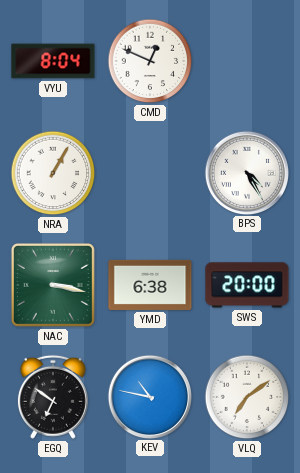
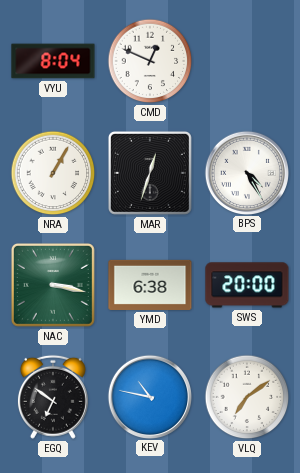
MAR: none -> 12:33
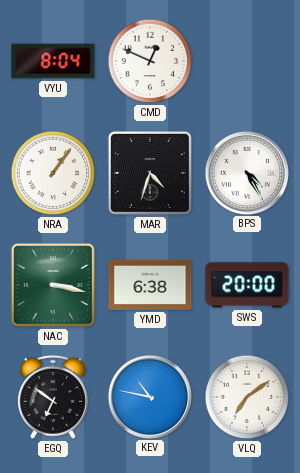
NRA: 1:05 -> 1:06
MAR: 12:33 -> 4:33
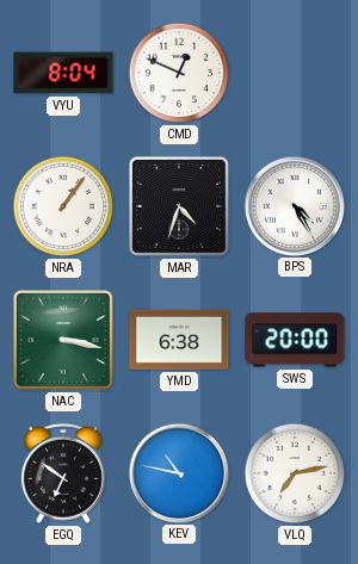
VLQ: 7:09 -> 7:13
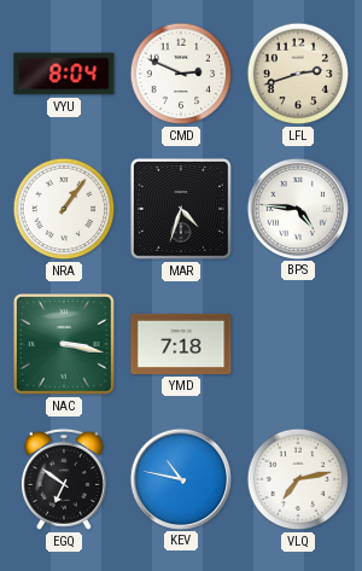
CMD: 12:49 -> 2:49
LFL: none -> 2:42
BPS: 4:25 -> 4:46
YMD: 6:38 -> 7:18
SWS: 20:00 -> none
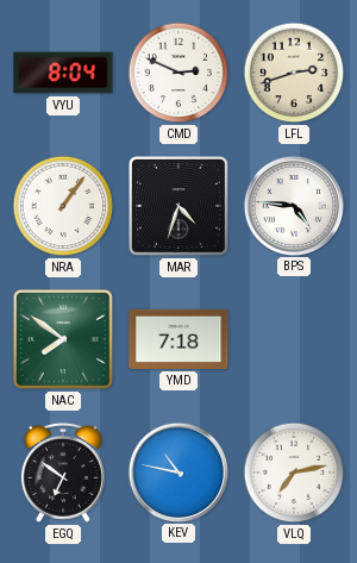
NAC: 3:17 -> 7:51
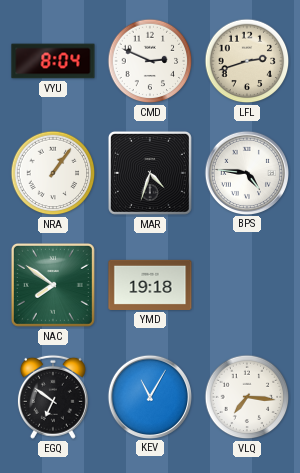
YMD: 7:18 -> 19:18
KEV: 10:47 -> 11:05
VLQ: 7:13 -> 7:16
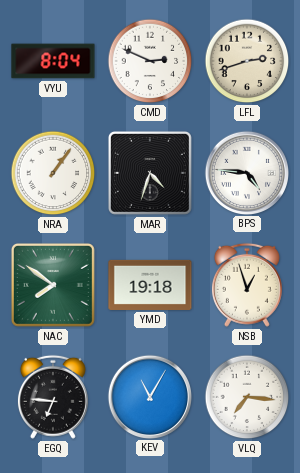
NSB: none -> 12:57
EGQ: 6:51 -> 6:46
